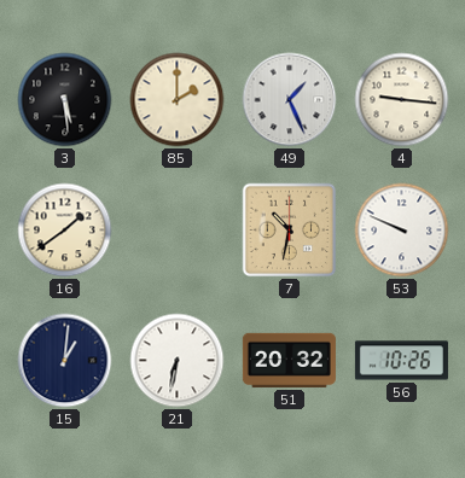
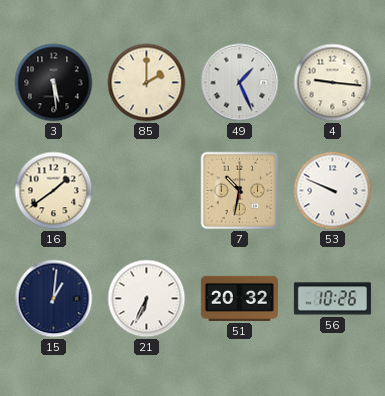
21: 6:32 -> 6:34
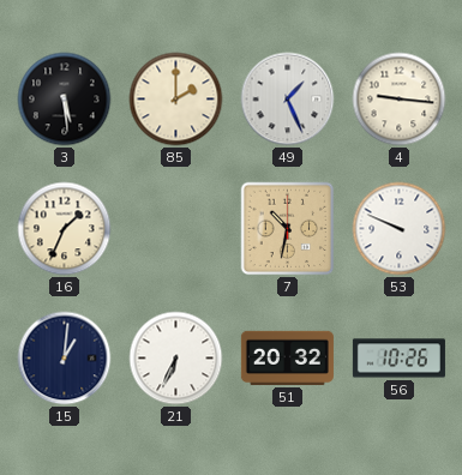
16: 1:39 -> 1:34
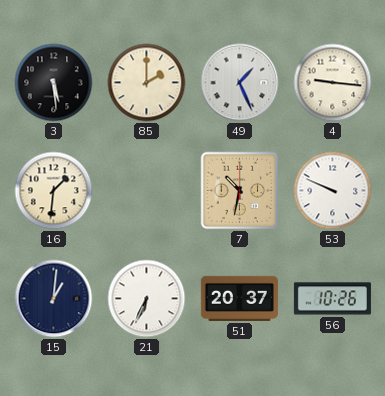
16: 1:34 -> 1:31
51: 20:32 -> 20:37
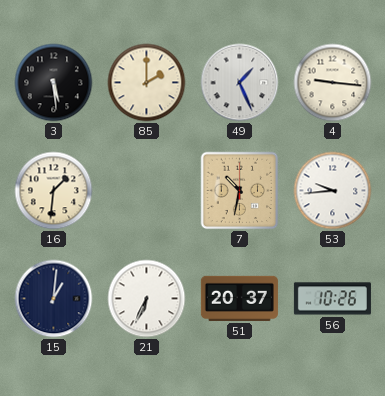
53: 9:49 -> 9:44
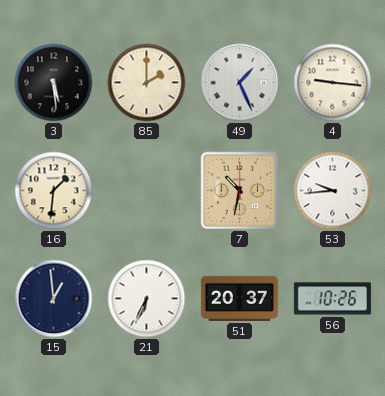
15: 1:01 -> 12:59
